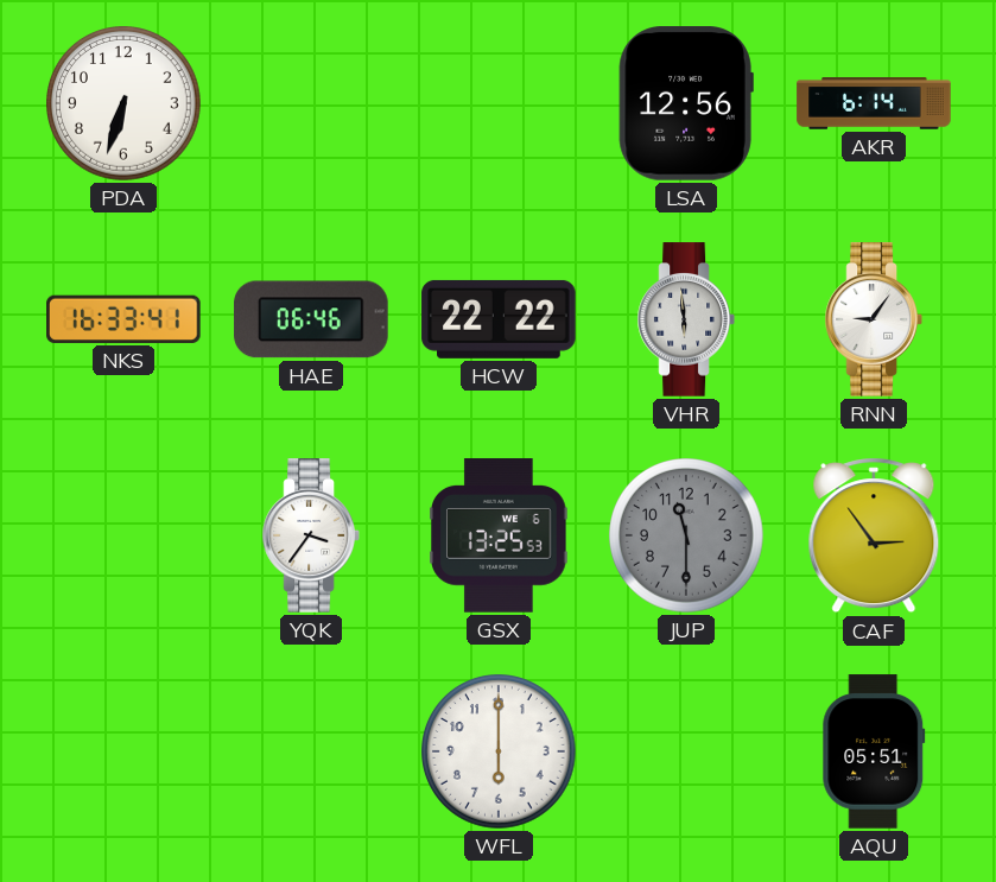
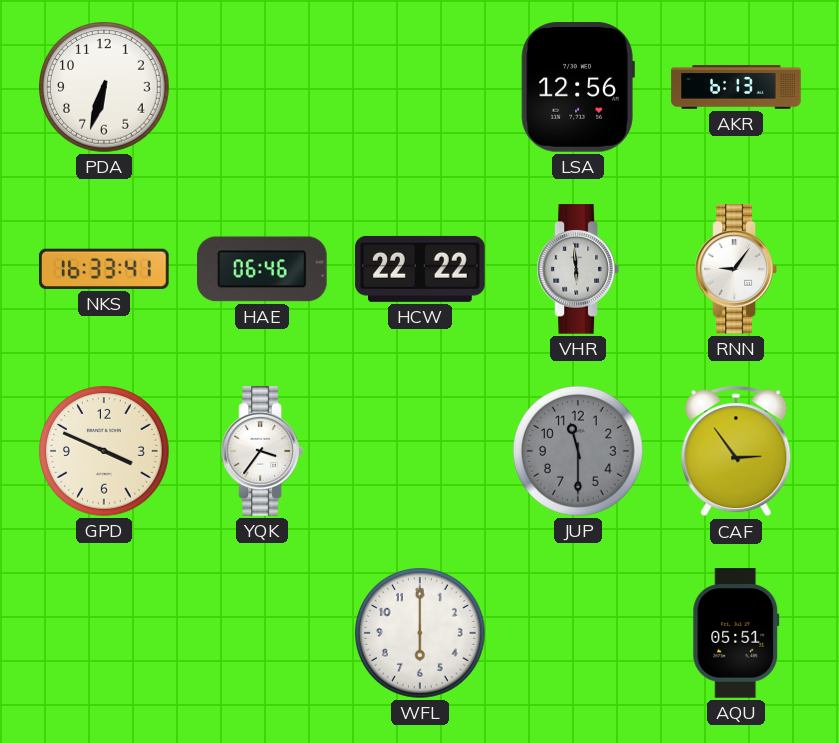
AKR: 6:14 -> 6:13
GPD: none -> 3:49
GSX: 13:25 -> none
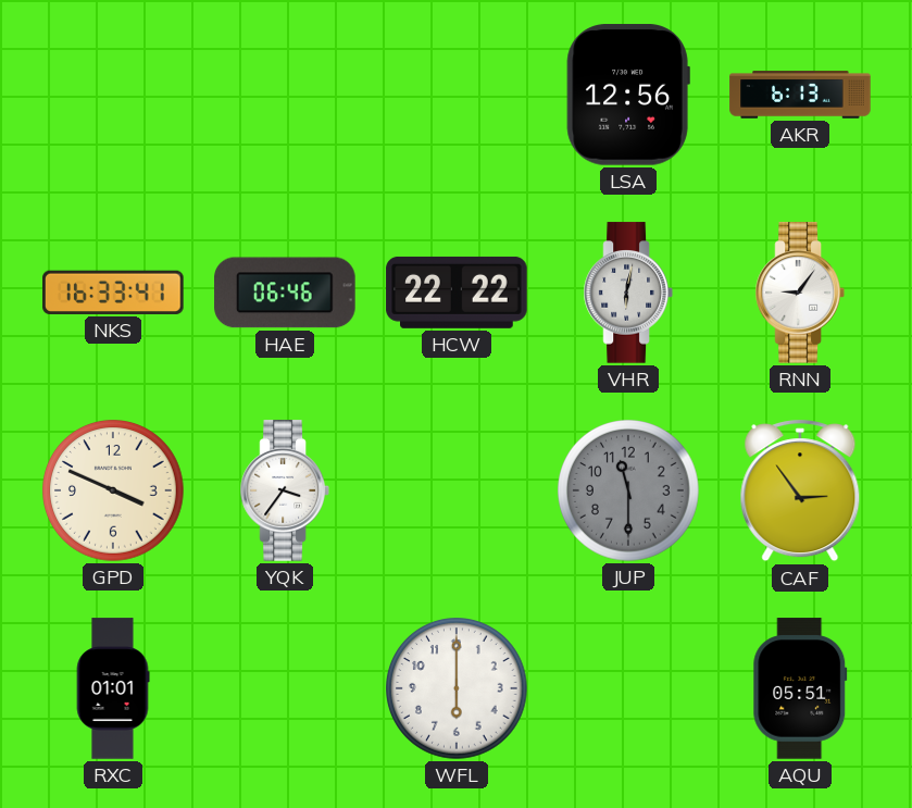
PDA: 6:33 -> none
VHR: 5:59 -> 6:02
RXC: none -> 01:01
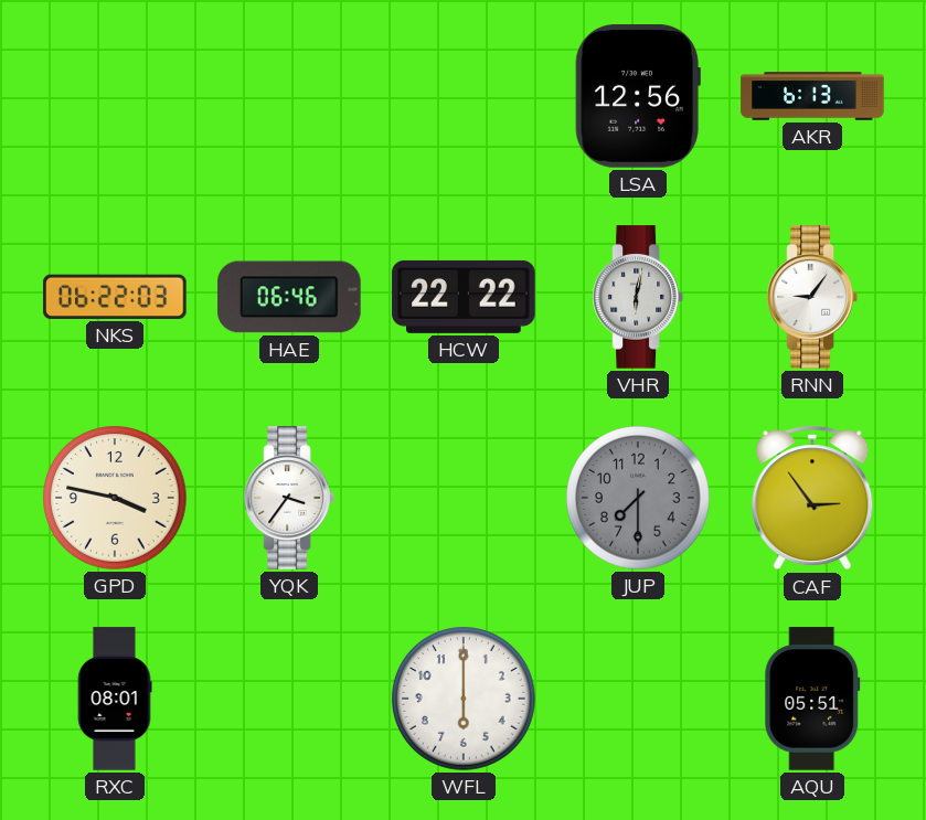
NKS: 16:33 -> 06:22
GPD: 3:49 -> 3:47
JUP: 11:30 -> 7:30
RXC: 01:01 -> 08:01
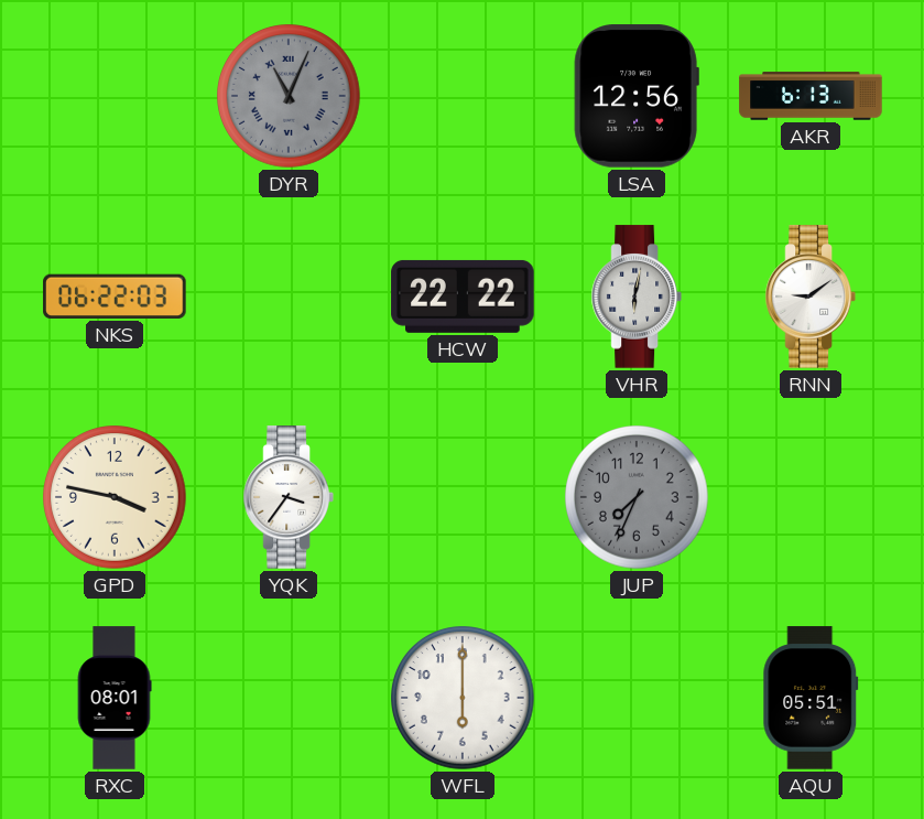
DYR: none -> 11:04
HAE: 06:46 -> none
RNN: 9:06 -> 9:09
JUP: 7:30 -> 7:34
CAF: 2:54 -> none
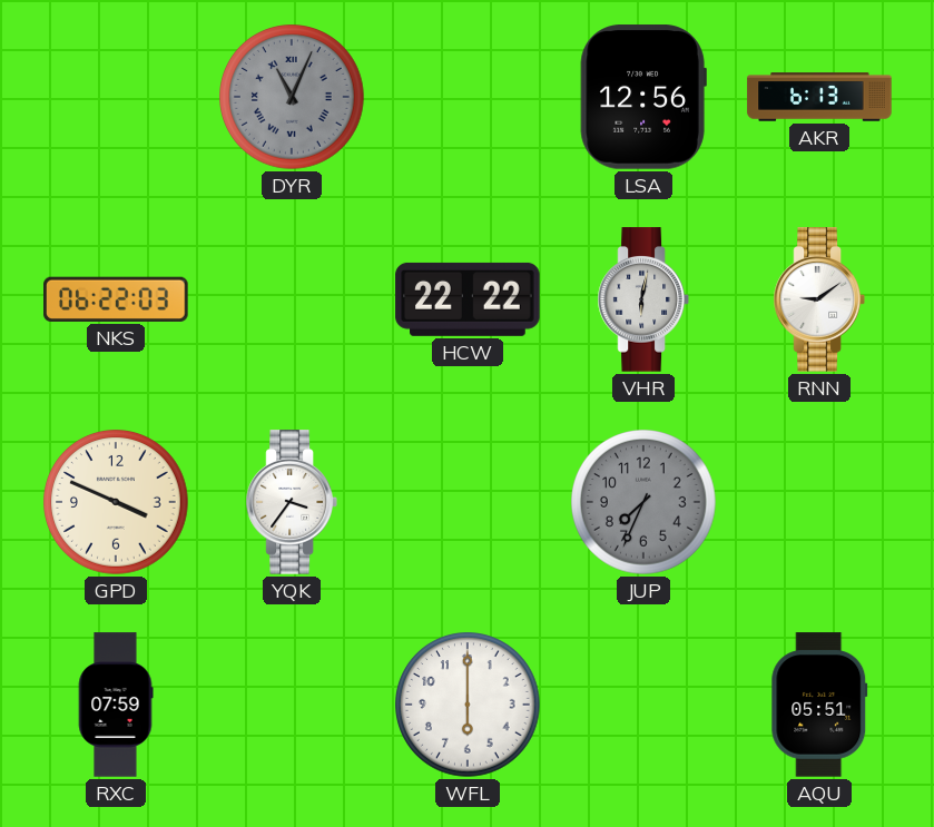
GPD: 3:47 -> 3:49
RXC: 08:01 -> 07:59
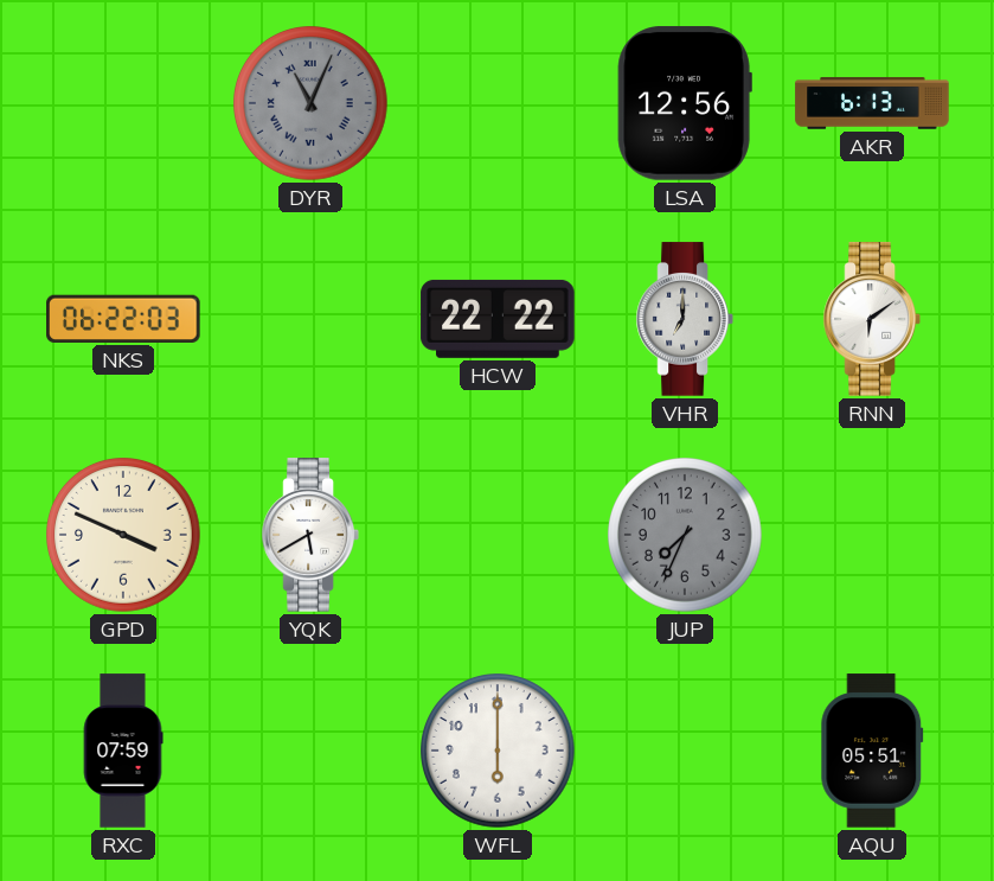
VHR: 6:02 -> 7:00
RNN: 9:09 -> 6:09
YQK: 3:36 -> 5:40
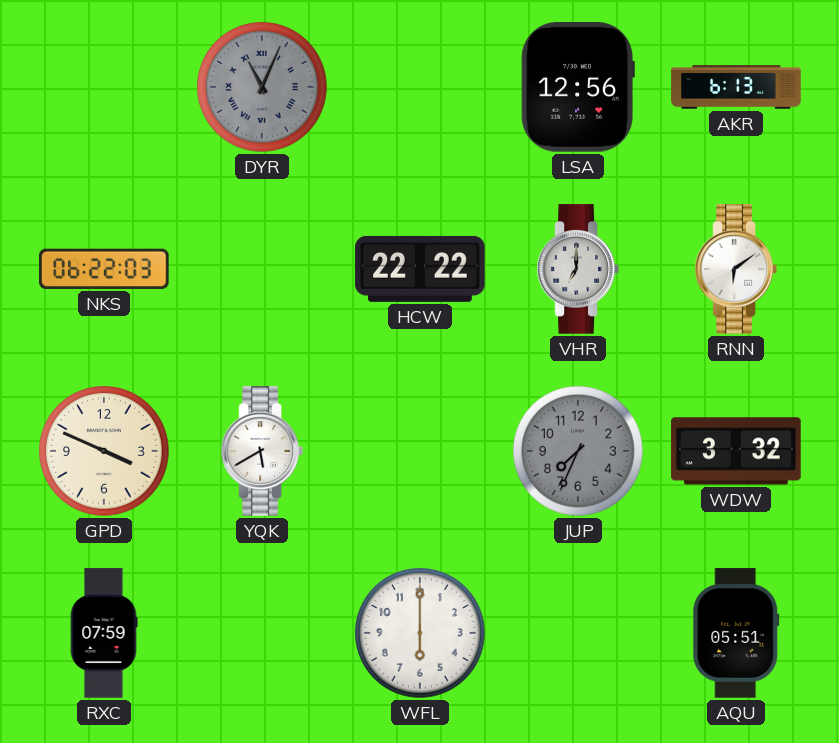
WDW: none -> 3:32
